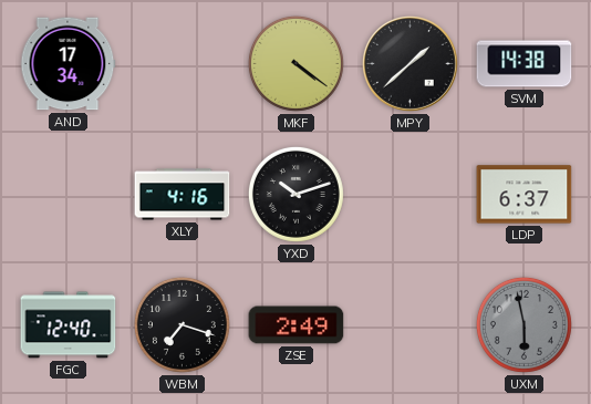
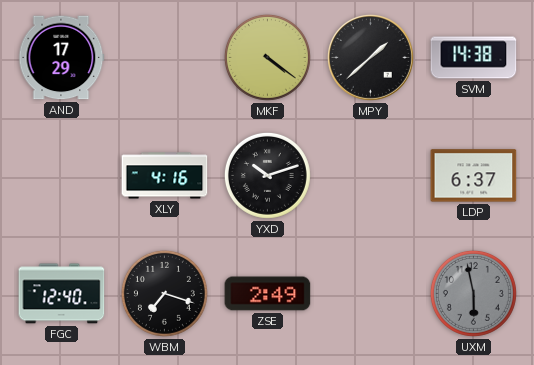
AND: 17:34 -> 17:29
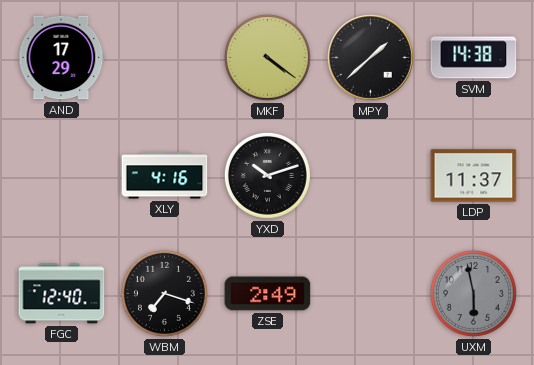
LDP: 6:37 -> 11:37
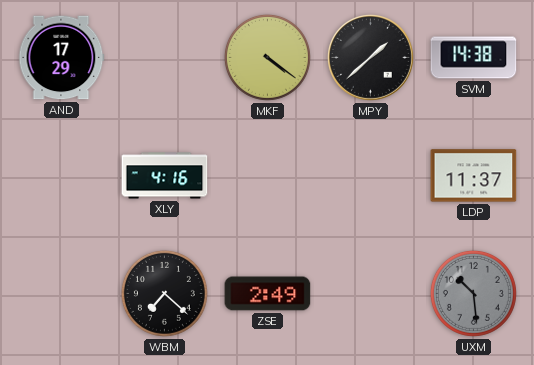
YXD: 10:12 -> none
FGC: 12:40 -> none
WBM: 7:18 -> 7:22
UXM: 5:58 -> 10:29
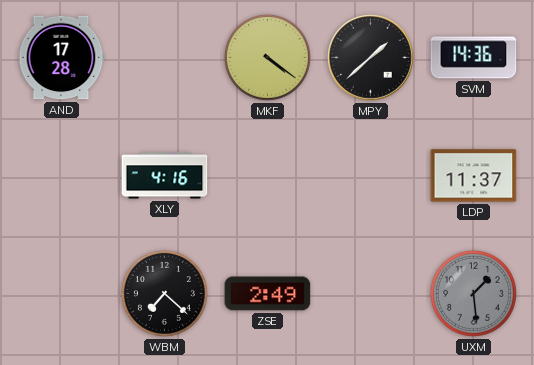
AND: 17:29 -> 17:28
SVM: 14:38 -> 14:36
UXM: 10:29 -> 1:29
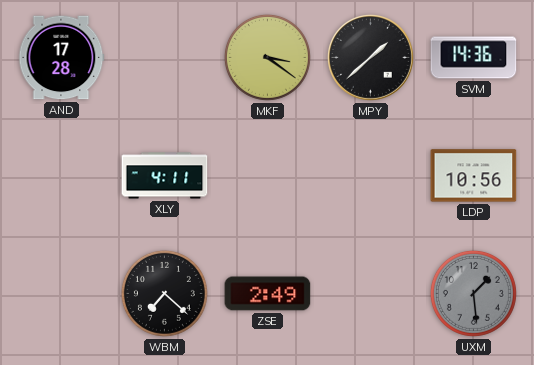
MKF: 4:21 -> 3:21
XLY: 4:16 -> 4:11
LDP: 11:37 -> 10:56
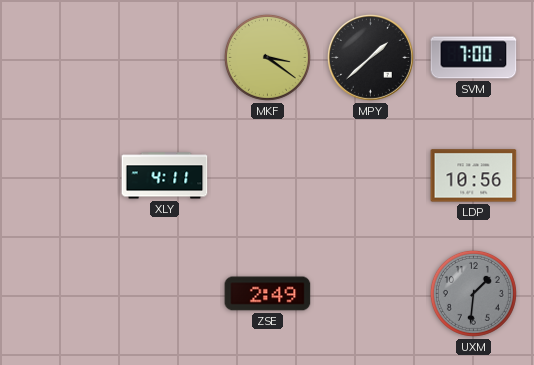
AND: 17:28 -> none
SVM: 14:36 -> 7:00
WBM: 7:22 -> none
UXM: 1:29 -> 1:31
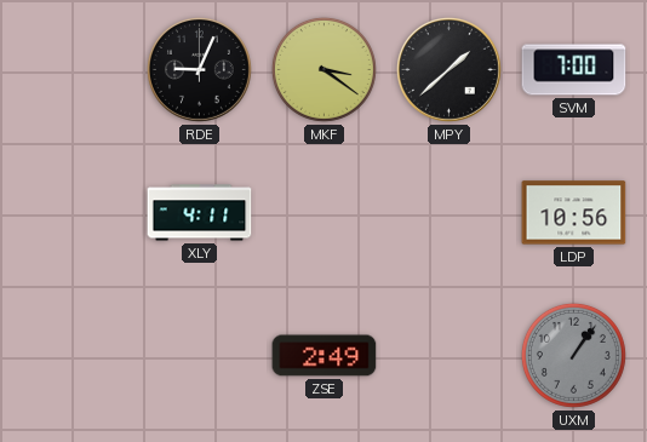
RDE: none -> 9:04
UXM: 1:31 -> 1:06
